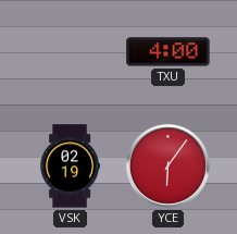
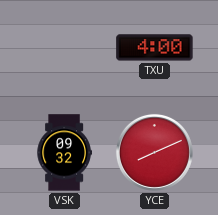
VSK: 02:19 -> 09:32
YCE: 6:06 -> 8:11
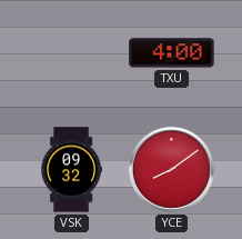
YCE: 8:11 -> 8:09
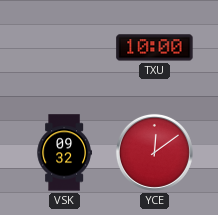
TXU: 4:00 -> 10:00
YCE: 8:09 -> 12:09
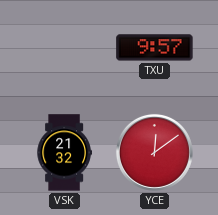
TXU: 10:00 -> 9:57
VSK: 09:32 -> 21:32
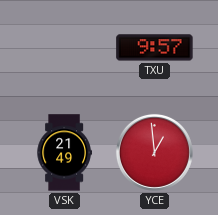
VSK: 21:32 -> 21:49
YCE: 12:09 -> 12:59
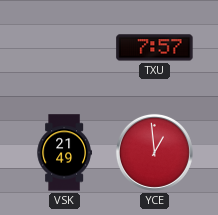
TXU: 9:57 -> 7:57
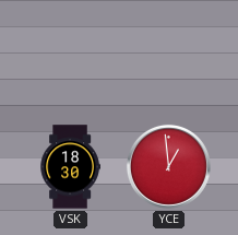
TXU: 7:57 -> none
VSK: 21:49 -> 18:30
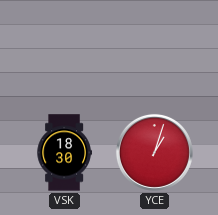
YCE: 12:59 -> 1:03
